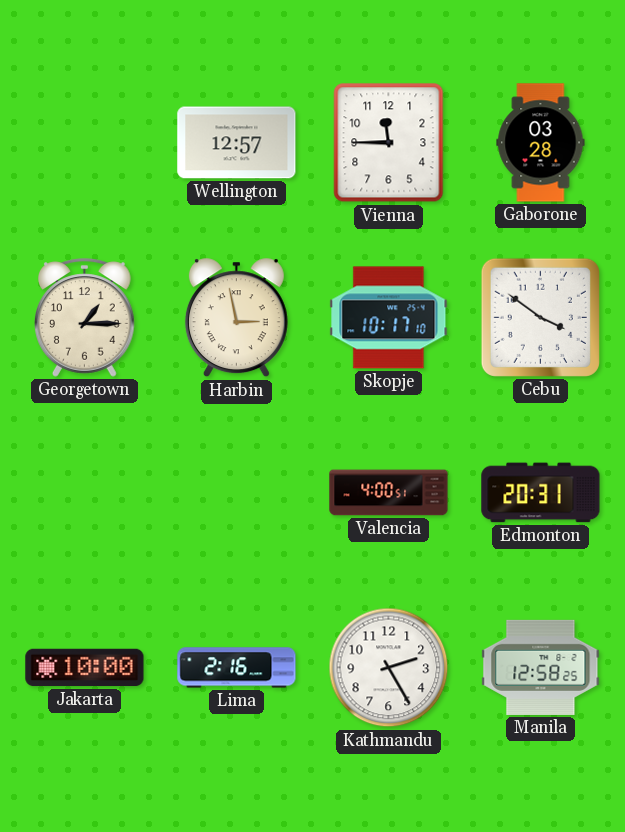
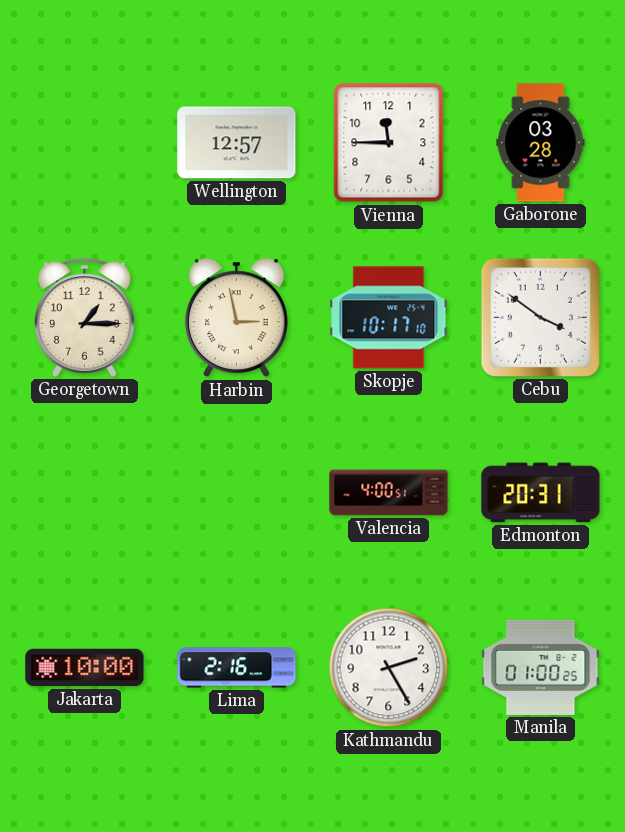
Manila: 12:58 -> 01:00
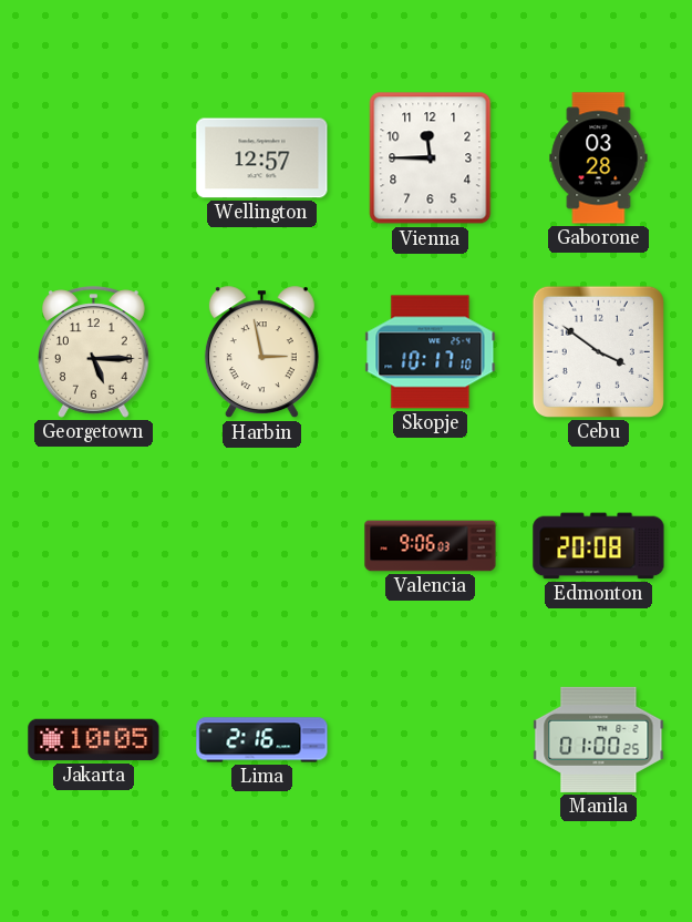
Georgetown: 1:15 -> 5:15
Valencia: 4:00 -> 9:06
Edmonton: 20:31 -> 20:08
Jakarta: 10:00 -> 10:05
Kathmandu: 2:25 -> none
